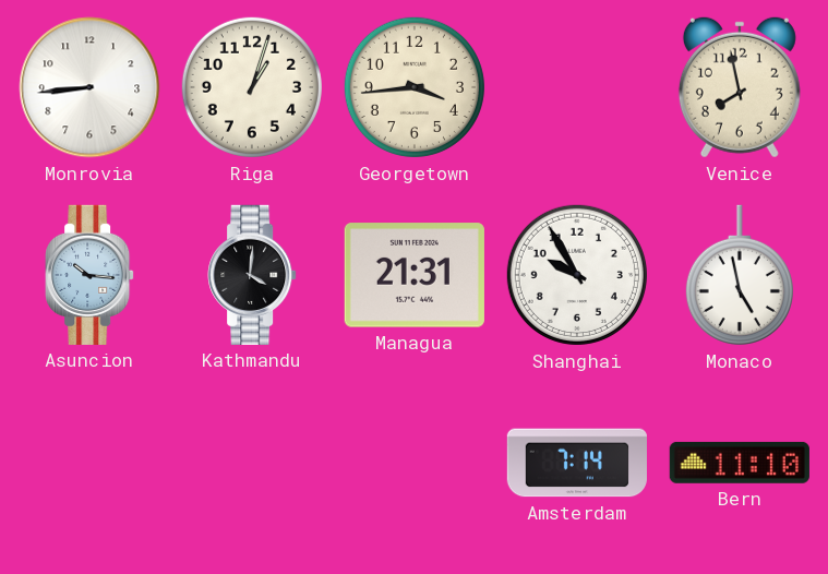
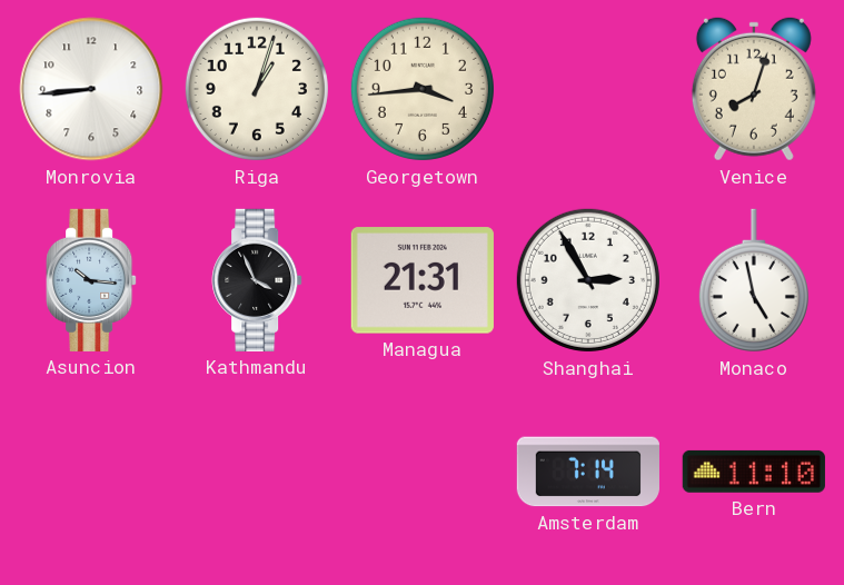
Venice: 7:58 -> 8:03
Kathmandu: 4:01 -> 3:56
Shanghai: 9:55 -> 2:55
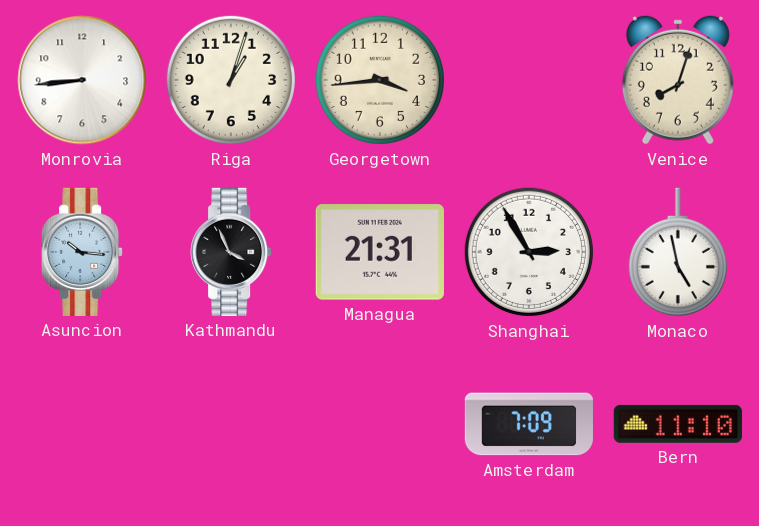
Amsterdam: 7:14 -> 7:09
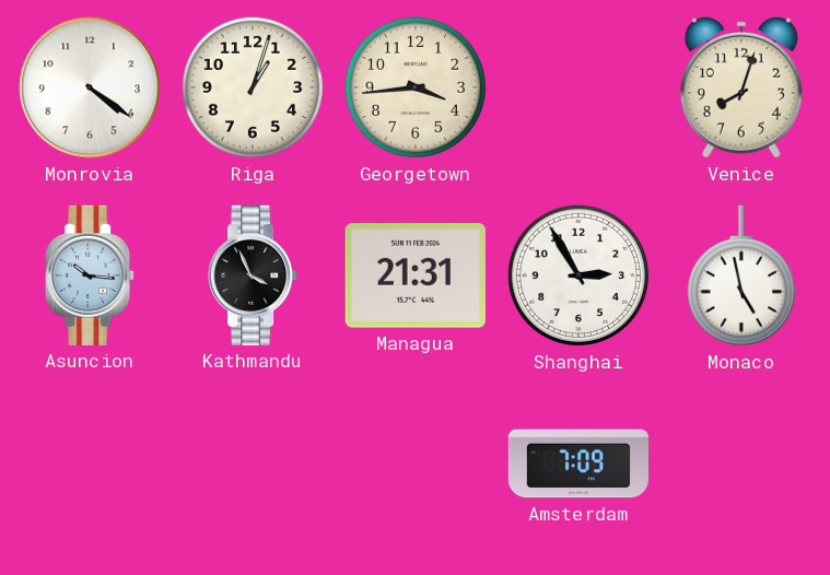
Monrovia: 8:44 -> 4:21
Bern: 11:10 -> none
